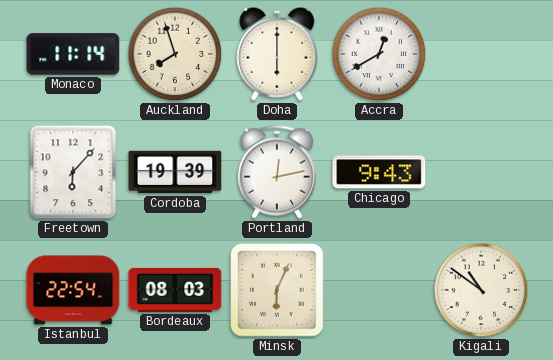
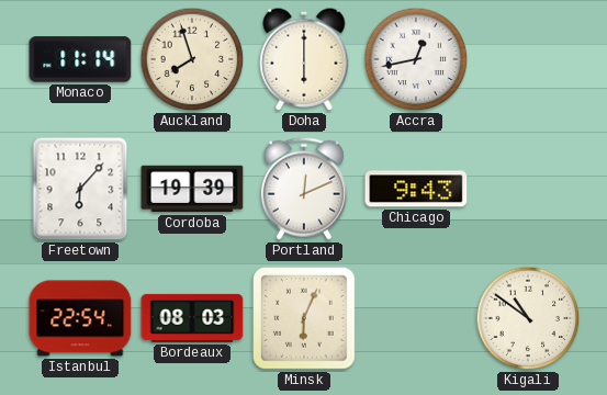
Accra: 12:40 -> 12:43
Portland: 12:13 -> 12:11
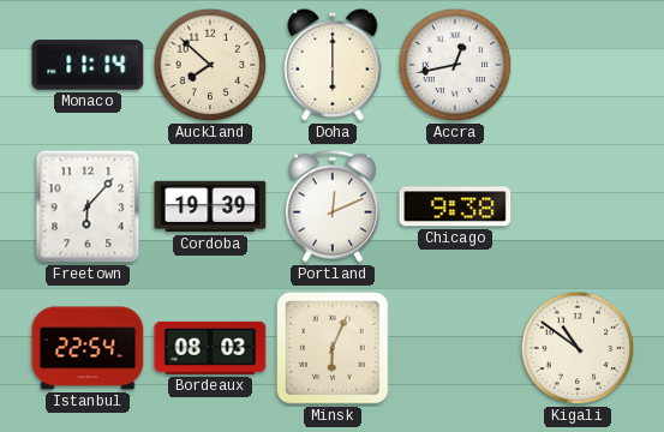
Auckland: 7:57 -> 7:52
Chicago: 9:43 -> 9:38
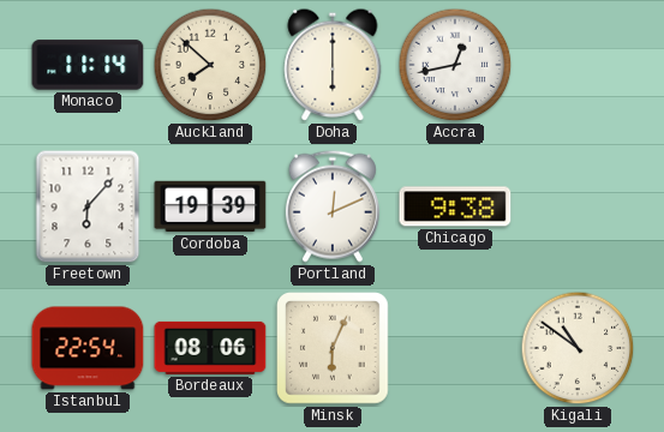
Bordeaux: 08:03 -> 08:06
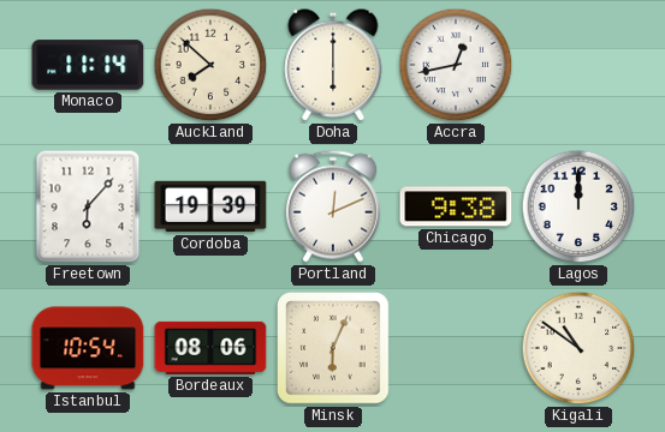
Lagos: none -> 12:00
Istanbul: 22:54 -> 10:54
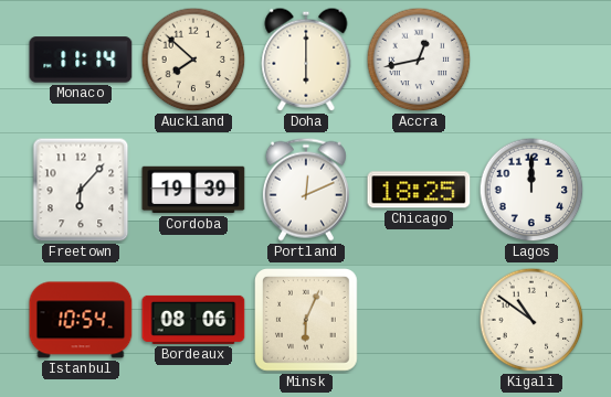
Chicago: 9:38 -> 18:25
